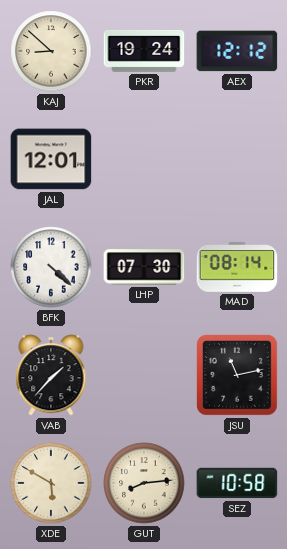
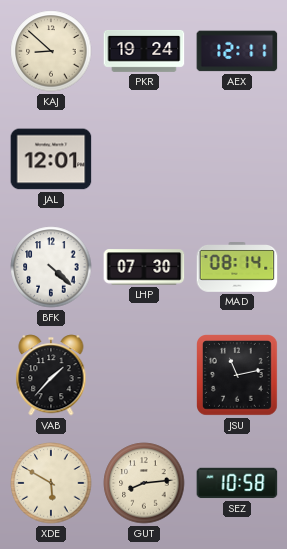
AEX: 12:12 -> 12:11
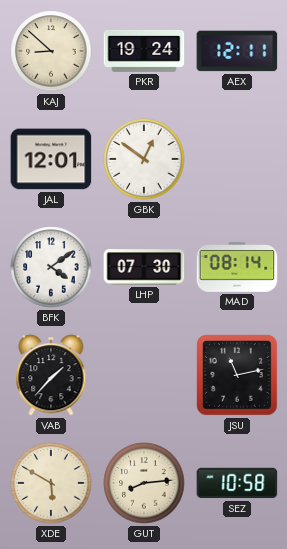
GBK: none -> 12:51
BFK: 4:22 -> 4:09
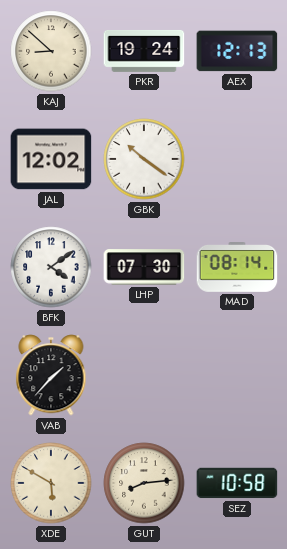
AEX: 12:11 -> 12:13
JAL: 12:01 -> 12:02
GBK: 12:51 -> 10:21
JSU: 11:13 -> none
